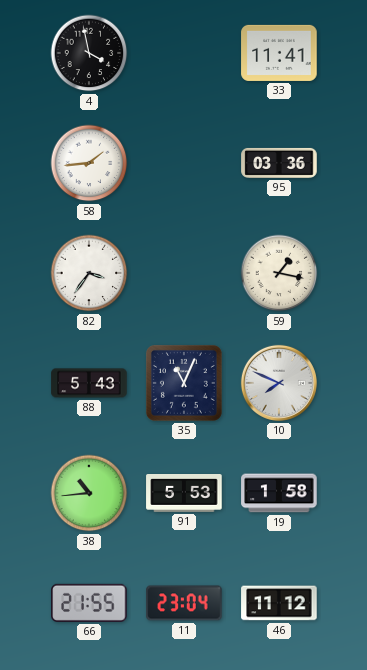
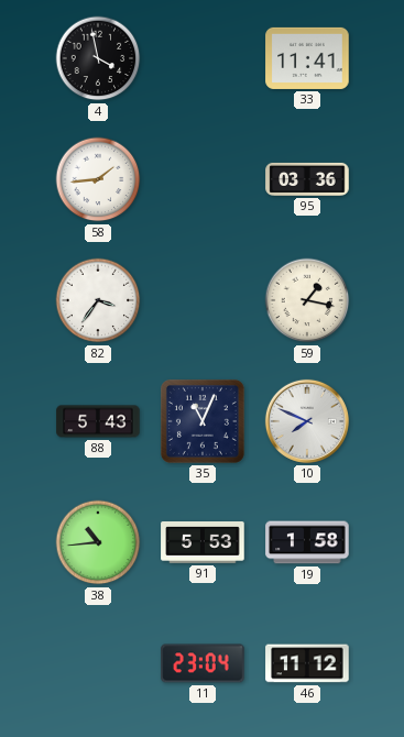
66: 21:55 -> none
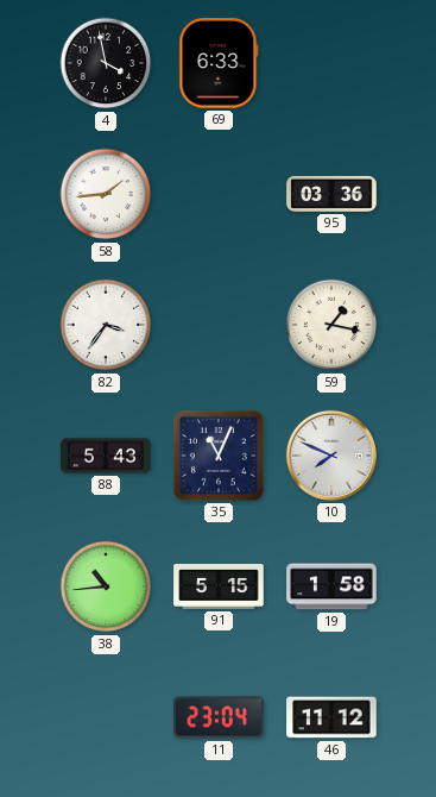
69: none -> 6:33
33: 11:41 -> none
91: 5:53 -> 5:15
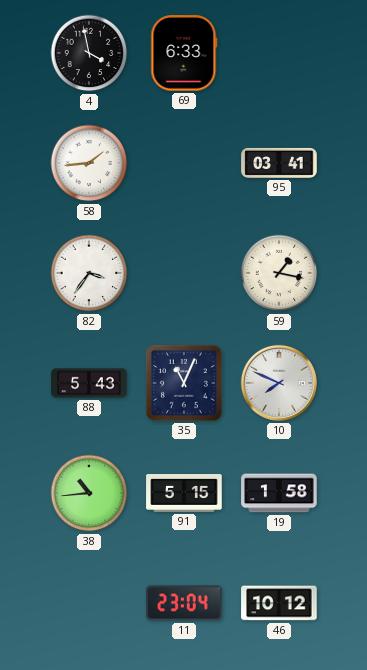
95: 03:36 -> 03:41
46: 11:12 -> 10:12
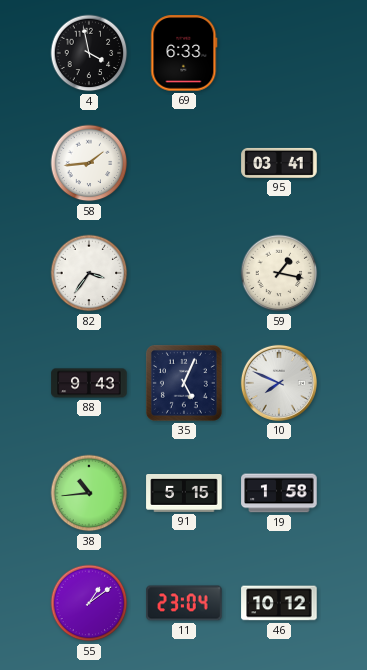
88: 5:43 -> 9:43
35: 11:04 -> 5:04
55: none -> 1:09
